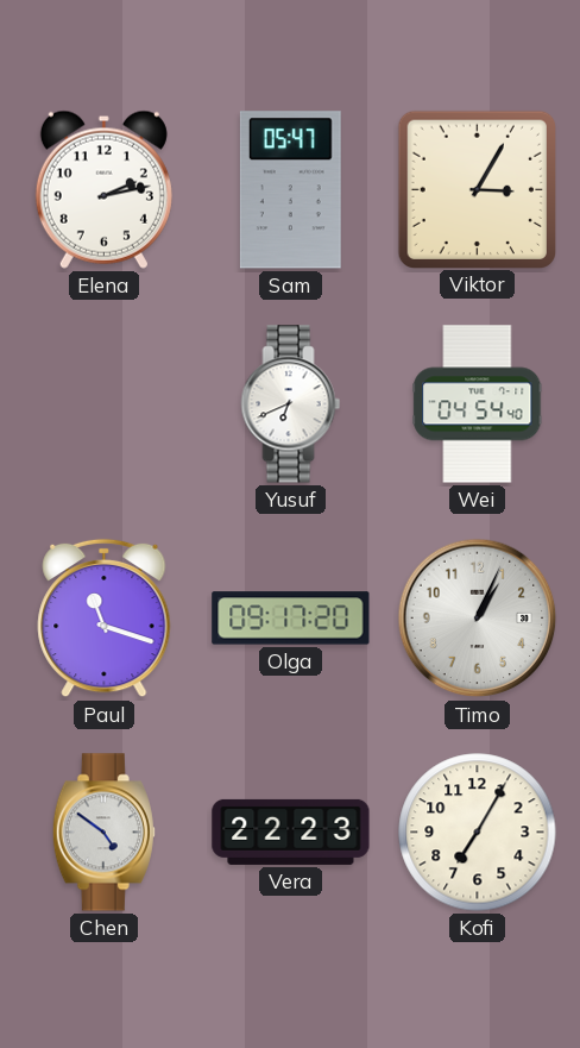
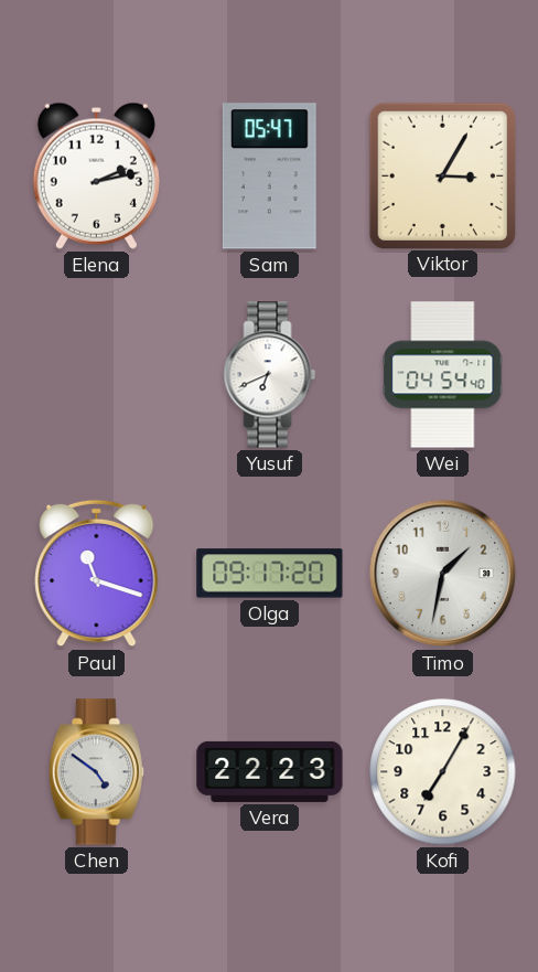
Timo: 1:04 -> 1:32
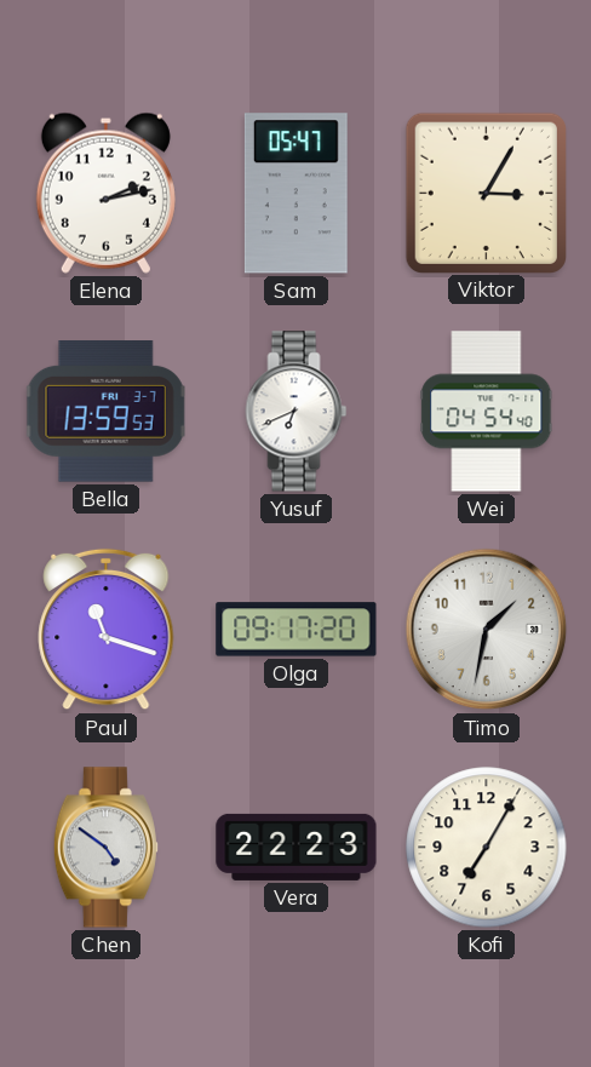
Bella: none -> 13:59
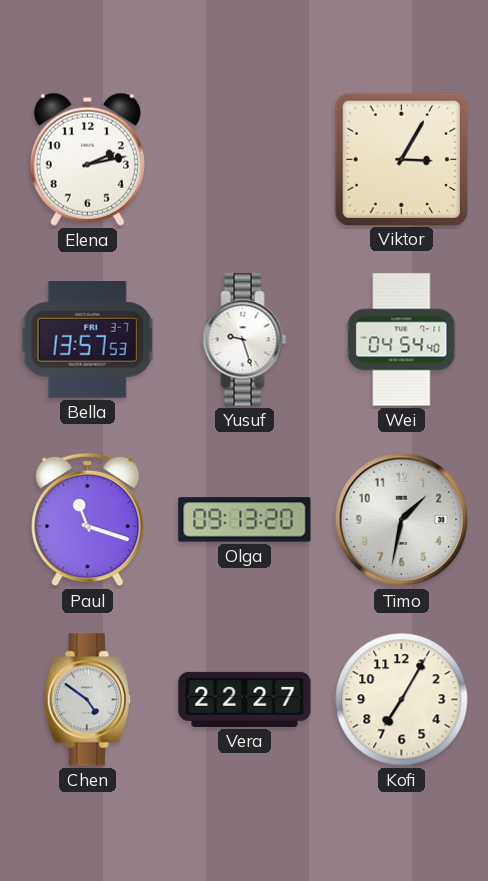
Sam: 05:47 -> none
Bella: 13:59 -> 13:57
Yusuf: 6:41 -> 9:27
Olga: 09:17 -> 09:13
Vera: 22:23 -> 22:27
